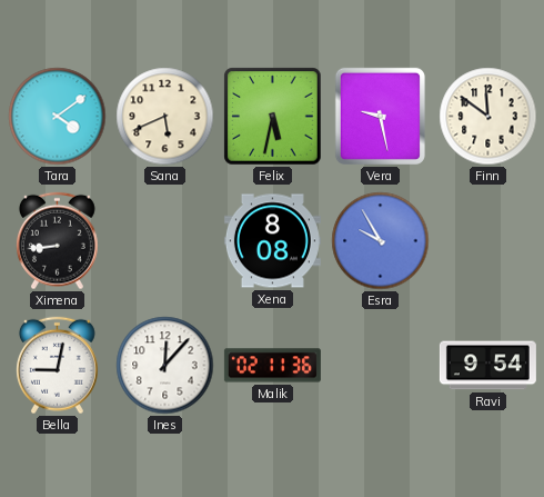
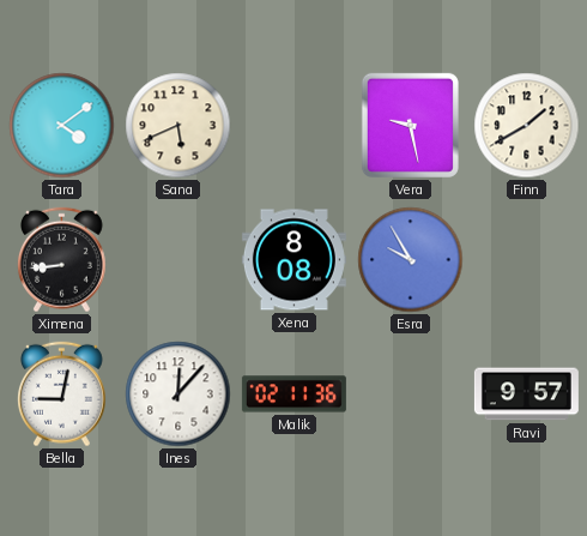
Felix: 5:32 -> none
Finn: 11:51 -> 1:40
Ravi: 9:54 -> 9:57
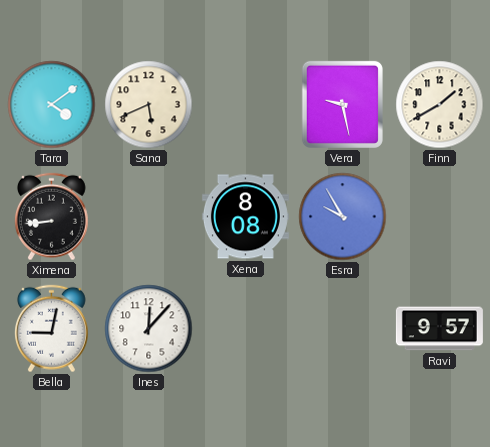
Malik: 02:11 -> none
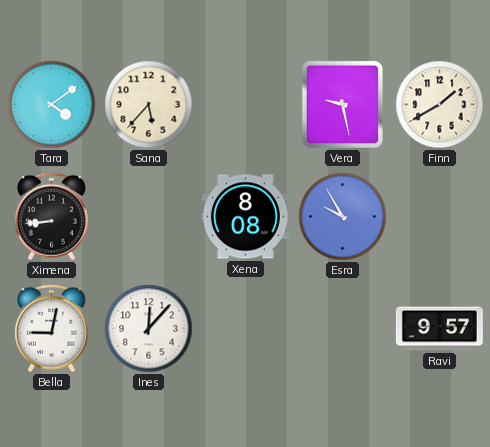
Sana: 5:41 -> 5:37
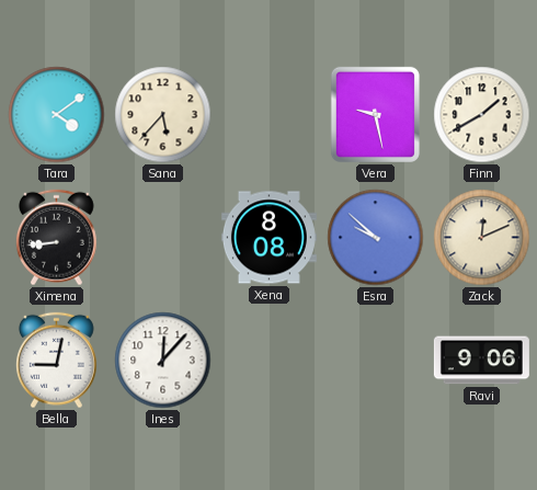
Esra: 9:55 -> 9:52
Zack: none -> 12:11
Ravi: 9:57 -> 9:06
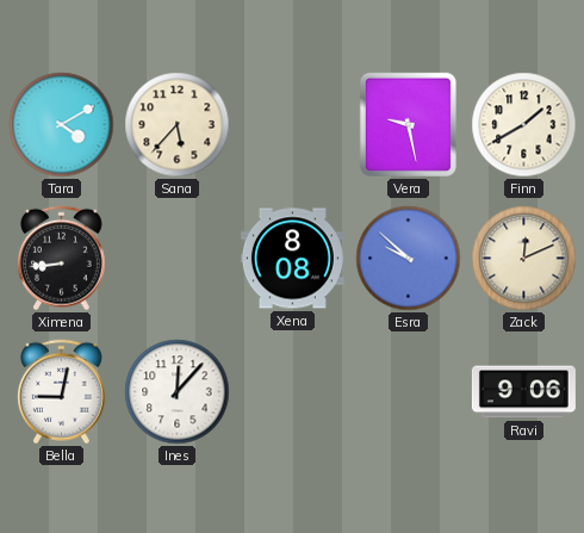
Tara: 4:09 -> 4:10
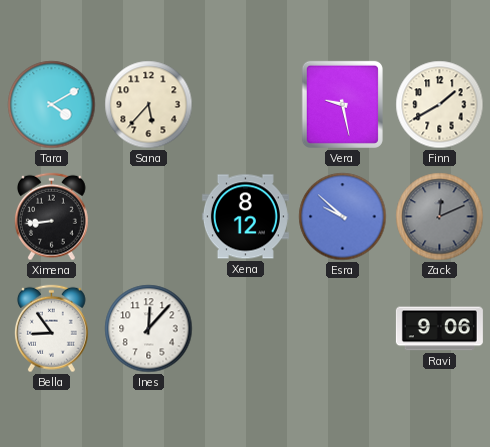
Xena: 8:08 -> 8:12
Zack dial: cream -> grey
Bella: 9:02 -> 8:54
